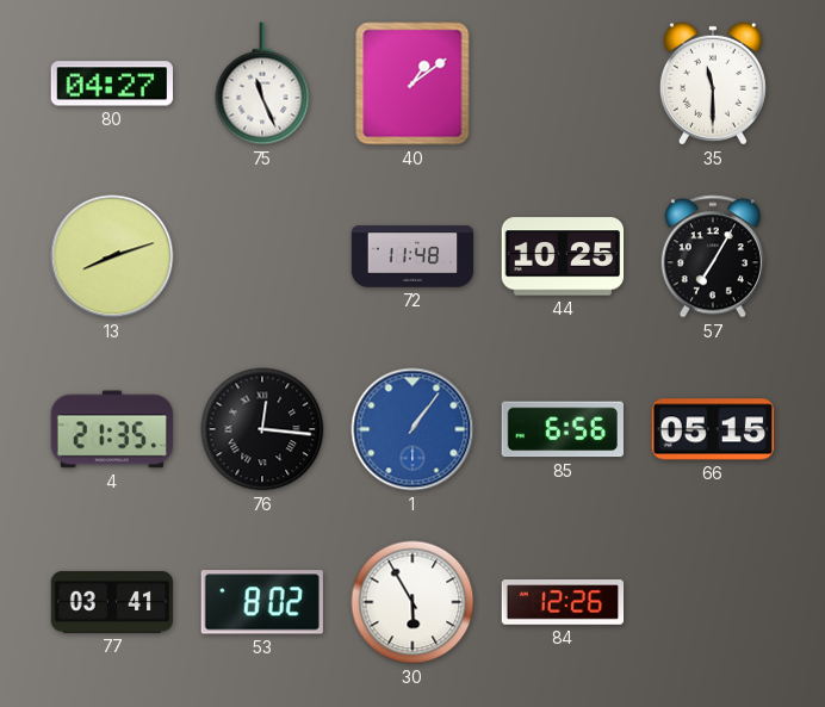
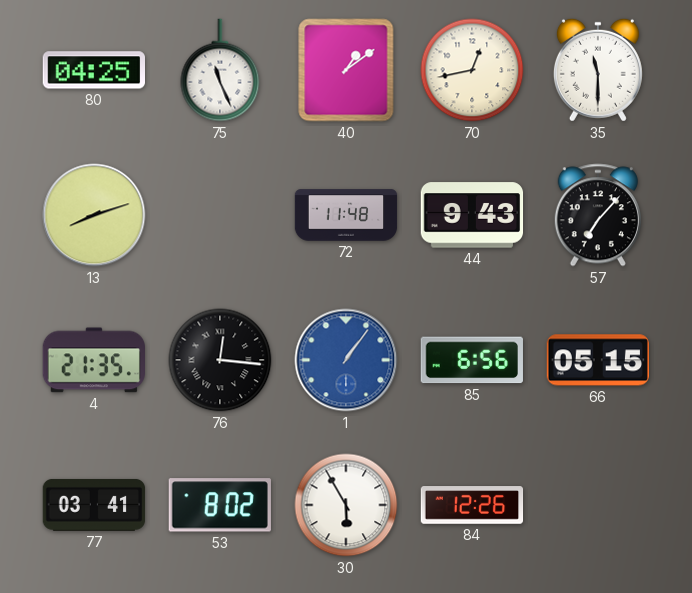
80: 04:27 -> 04:25
70: none -> 12:43
44: 10:25 -> 9:43
57: 7:05 -> 7:07
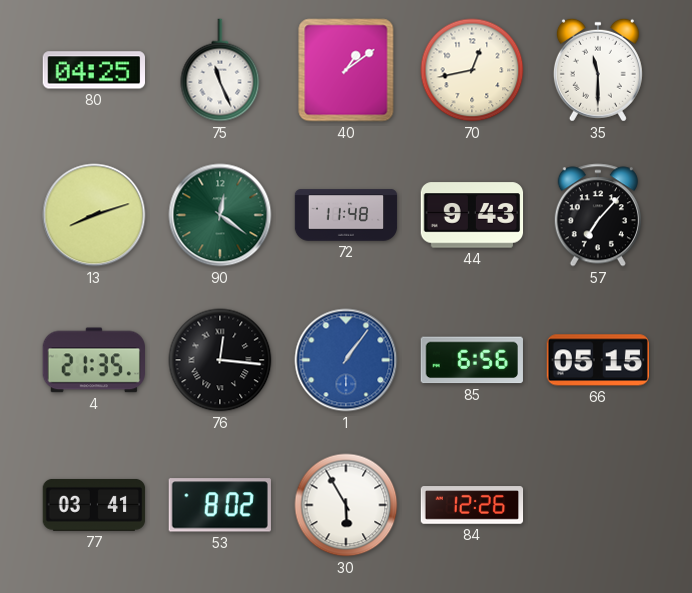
90: none -> 12:21
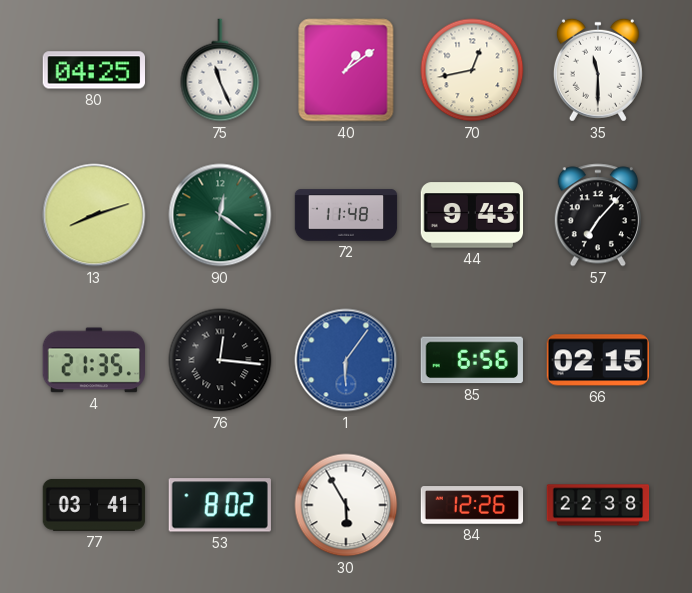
1: 1:06 -> 6:06
66: 05:15 -> 02:15
5: none -> 22:38
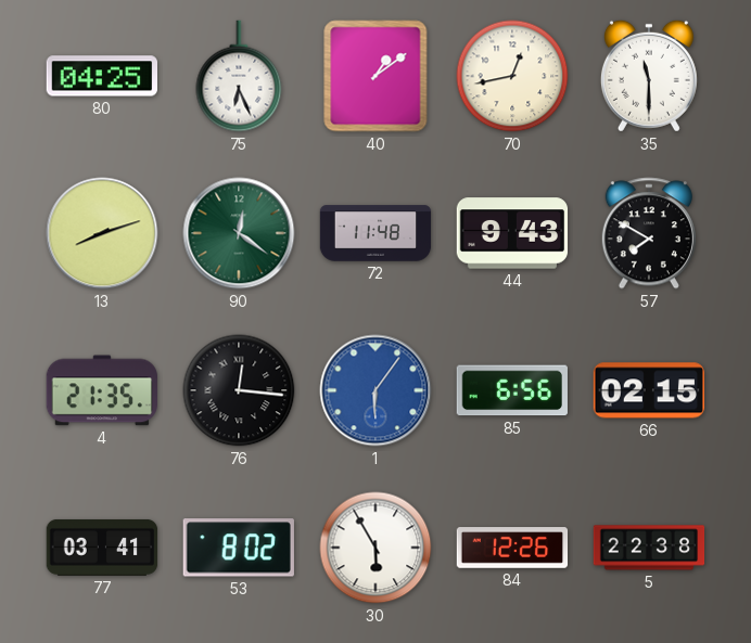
75: 11:26 -> 6:26
57: 7:07 -> 7:50
